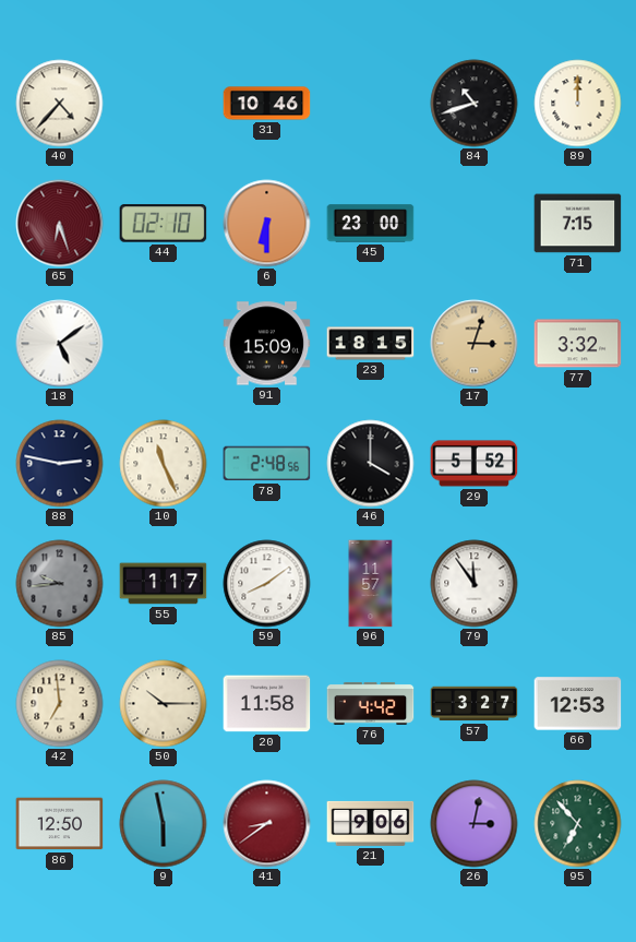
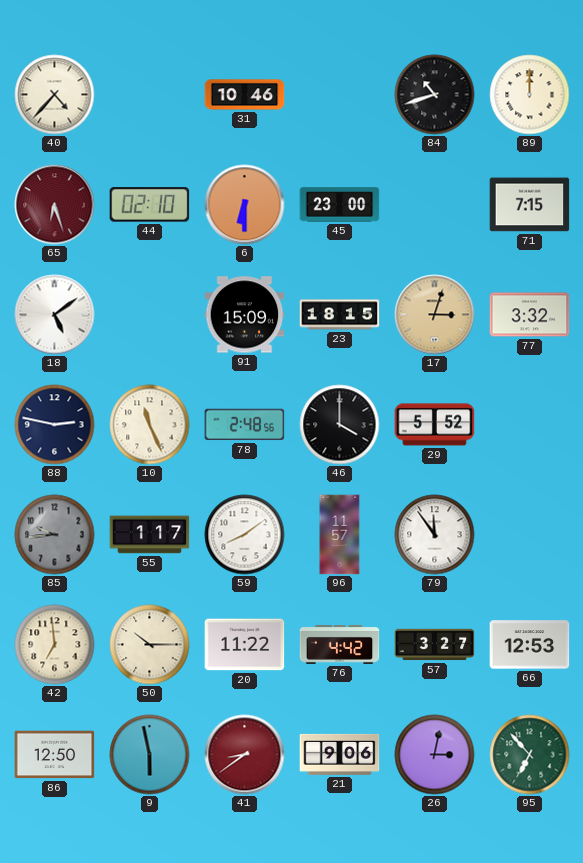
20: 11:58 -> 11:22
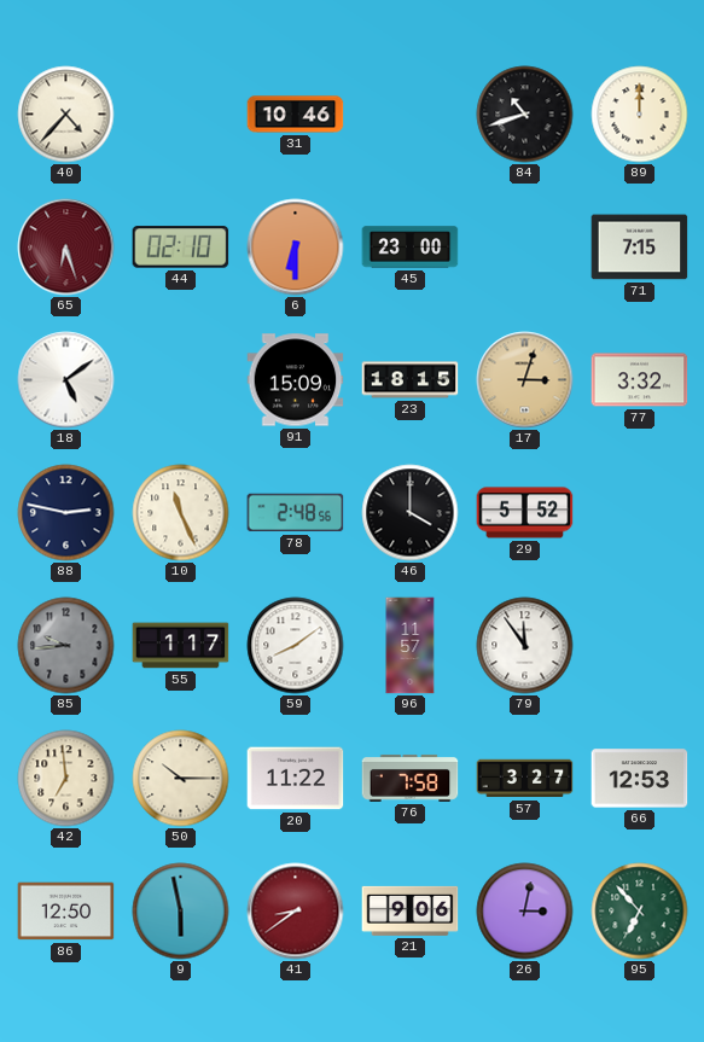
76: 4:42 -> 7:58
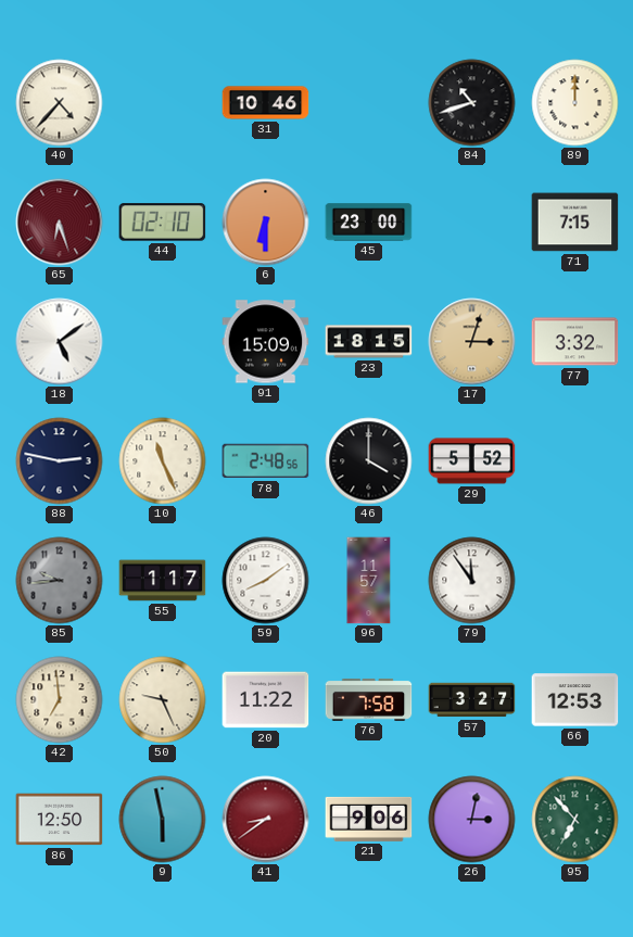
50: 10:15 -> 9:26
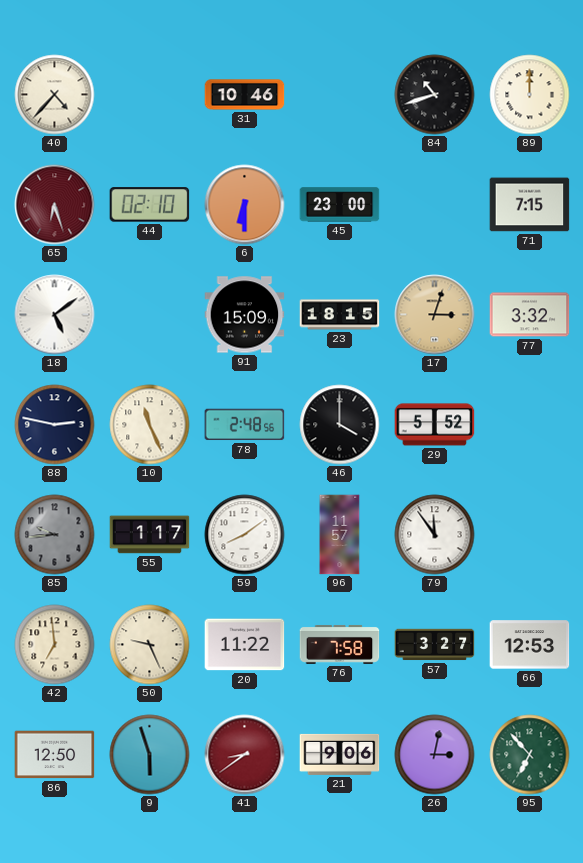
9: 5:58 -> 5:57
